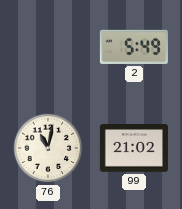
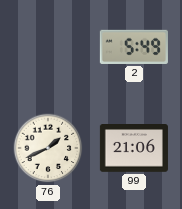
76: 11:02 -> 1:41
99: 21:02 -> 21:06
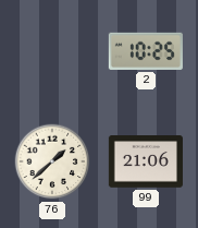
2: 5:49 -> 10:25
76: 1:41 -> 1:38
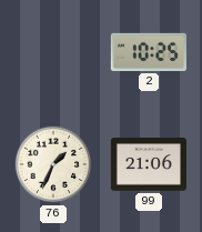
76: 1:38 -> 1:34
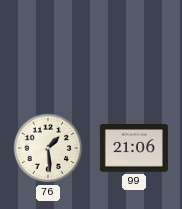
2: 10:25 -> none
76: 1:34 -> 1:29
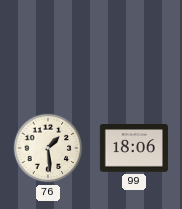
99: 21:06 -> 18:06
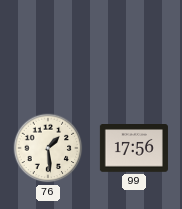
99: 18:06 -> 17:56
